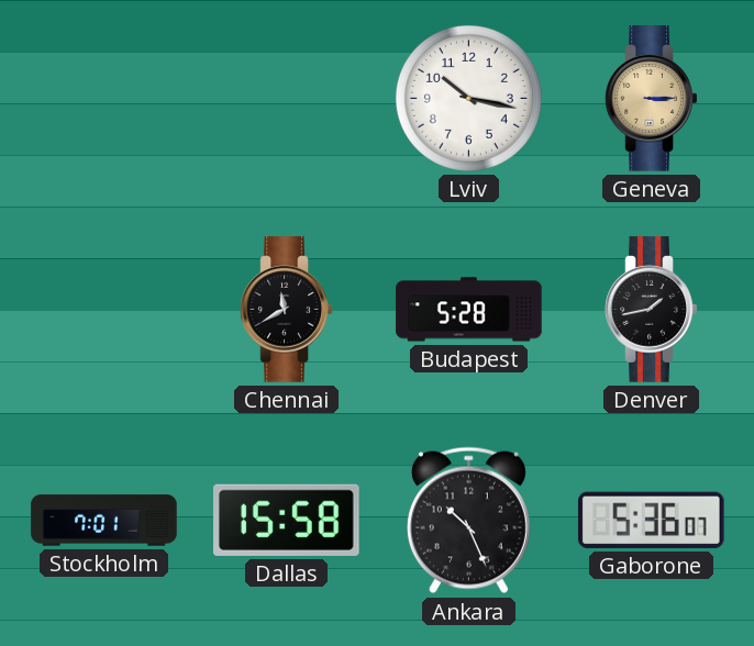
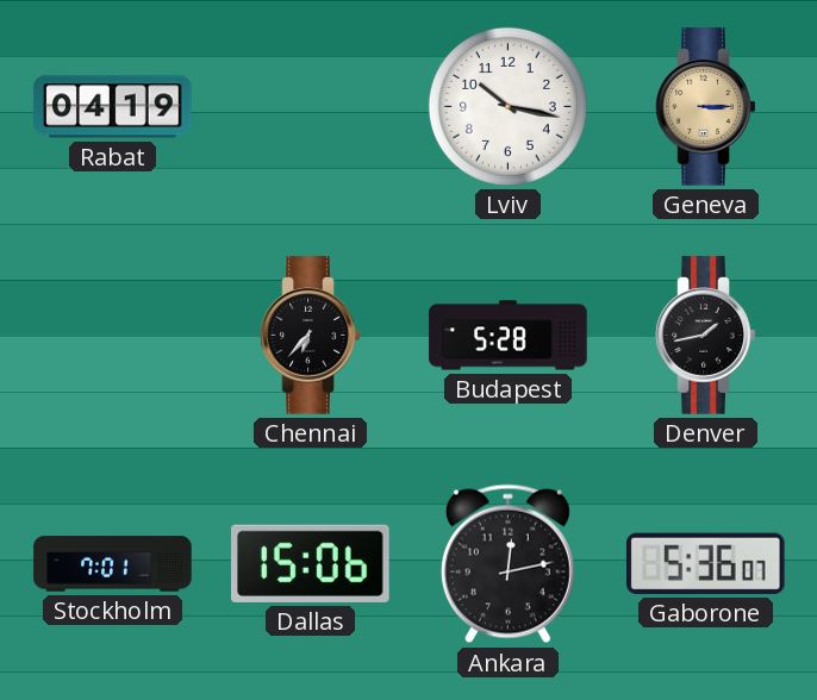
Rabat: none -> 04:19
Chennai: 11:40 -> 6:37
Dallas: 15:58 -> 15:06
Ankara: 10:26 -> 12:13
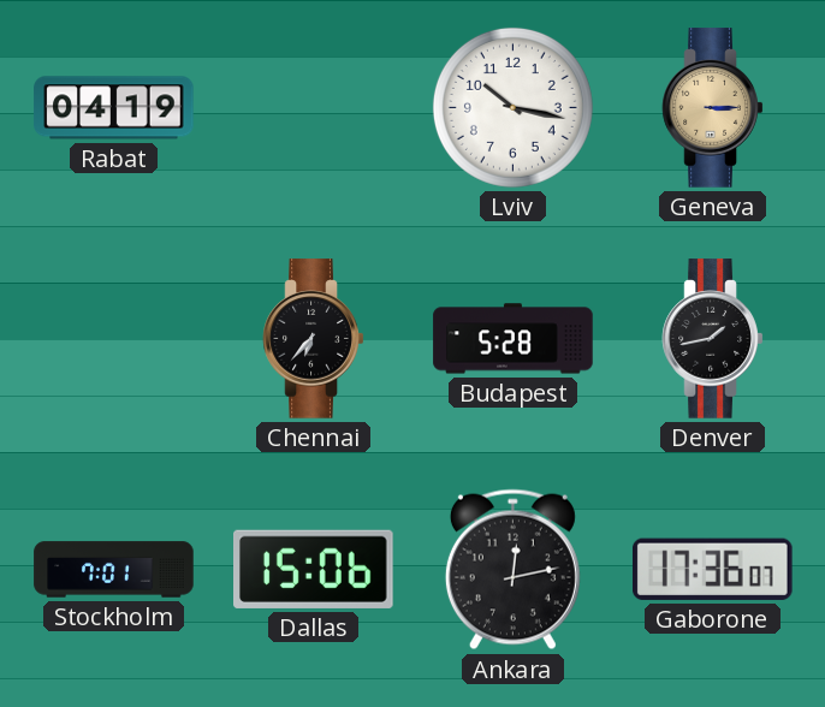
Gaborone: 5:36 -> 17:36
